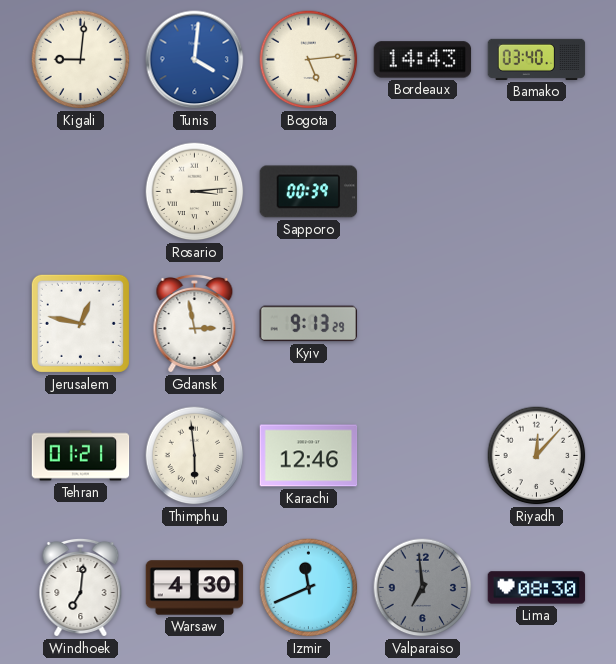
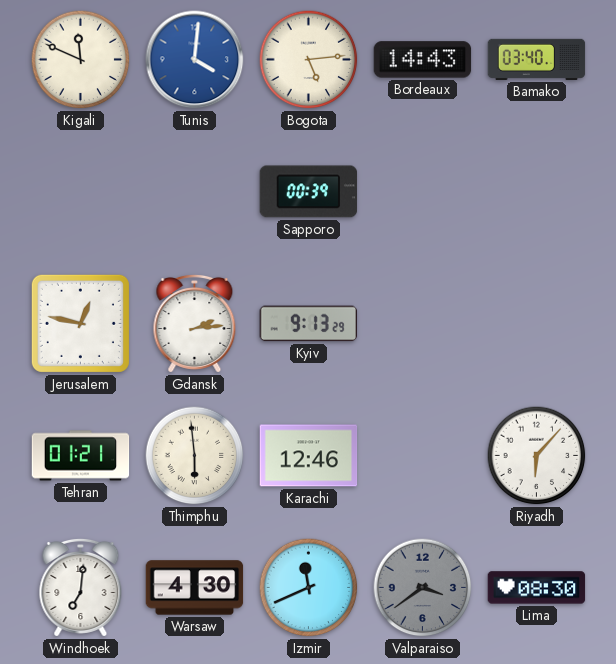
Kigali: 9:01 -> 11:49
Rosario: 3:14 -> none
Gdansk: 2:58 -> 2:14
Riyadh: 12:07 -> 6:07
Valparaiso: 6:59 -> 3:39
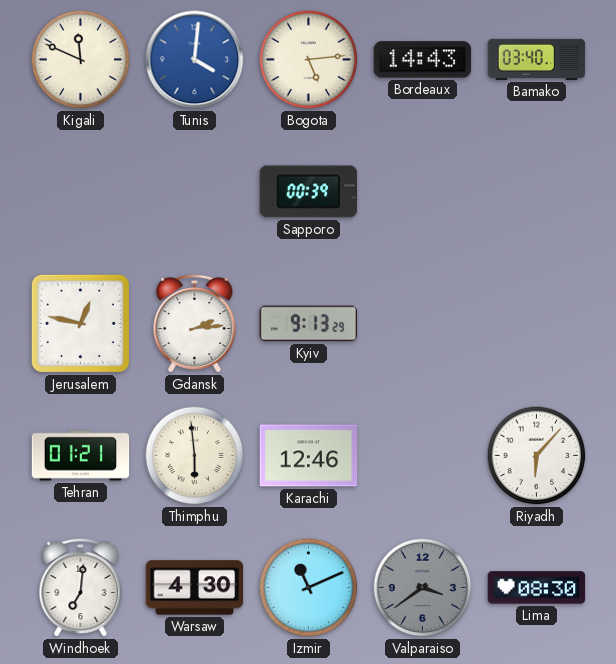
Izmir: 11:41 -> 11:11
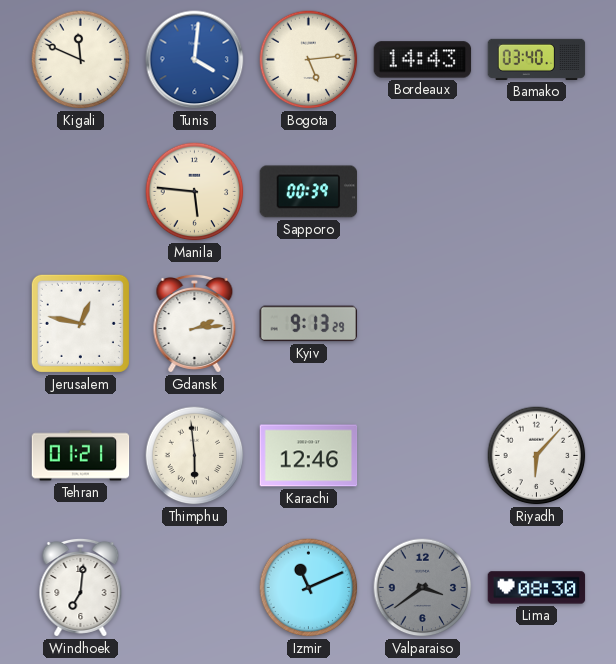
Manila: none -> 5:46
Warsaw: 4:30 -> none
